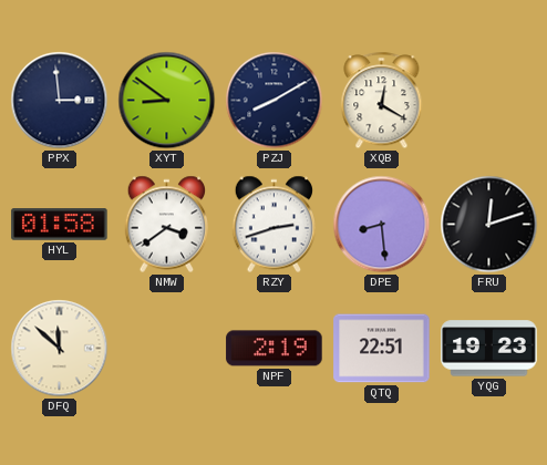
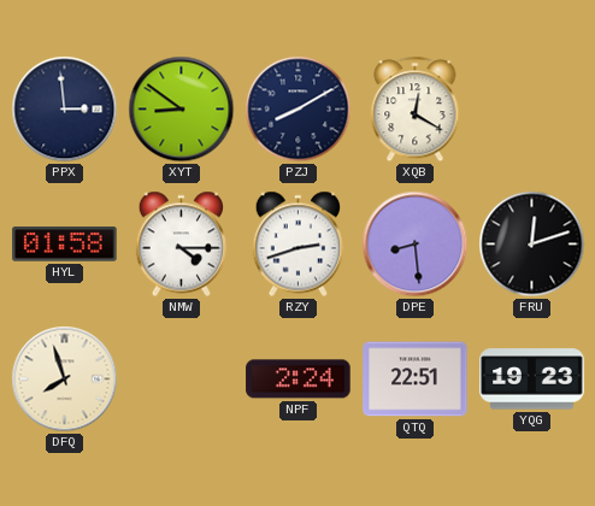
NMW: 3:39 -> 4:15
DFQ: 11:52 -> 7:57
NPF: 2:19 -> 2:24
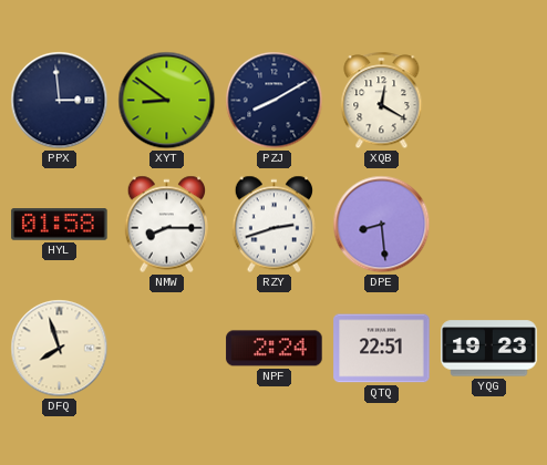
NMW: 4:15 -> 8:15
FRU: 12:12 -> none
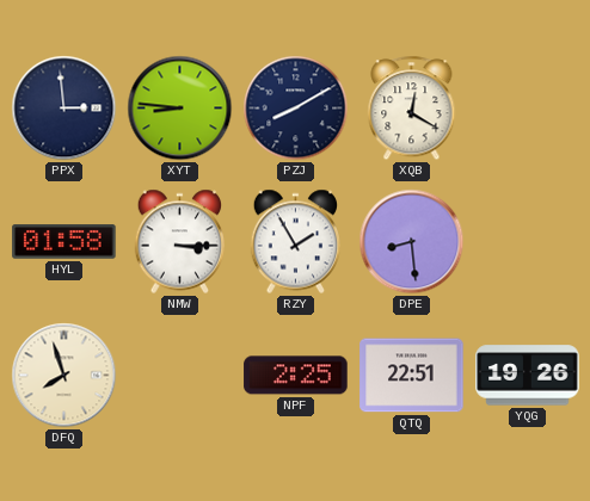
XYT: 8:51 -> 8:46
NMW: 8:15 -> 3:15
RZY: 2:42 -> 1:55
NPF: 2:24 -> 2:25
YQG: 19:23 -> 19:26
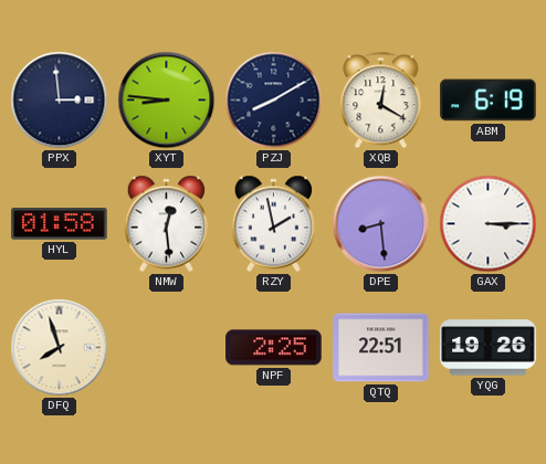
ABM: none -> 6:19
NMW: 3:15 -> 12:29
RZY: 1:55 -> 1:58
GAX: none -> 3:15
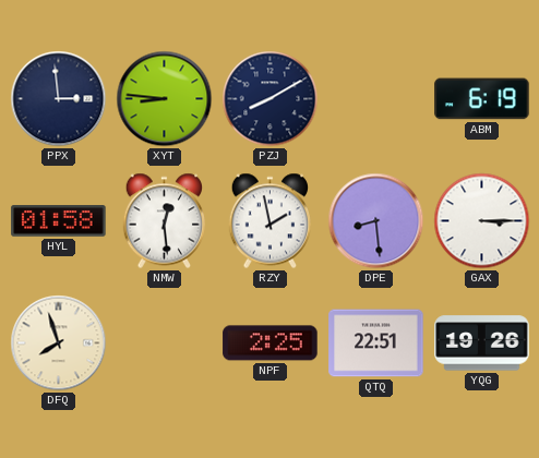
XQB: 12:20 -> none
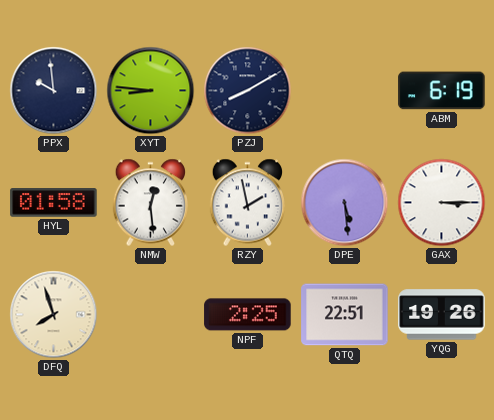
PPX: 2:59 -> 9:59
DPE: 8:29 -> 5:29
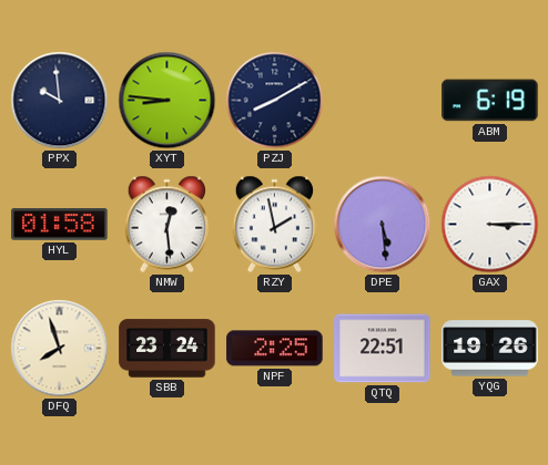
SBB: none -> 23:24
